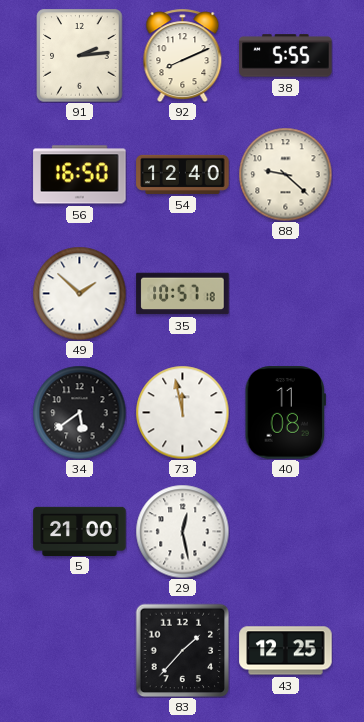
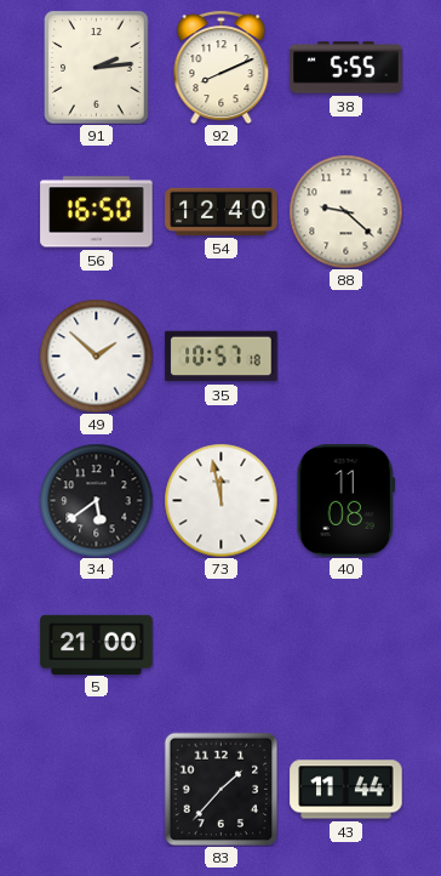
29: 12:28 -> none
43: 12:25 -> 11:44
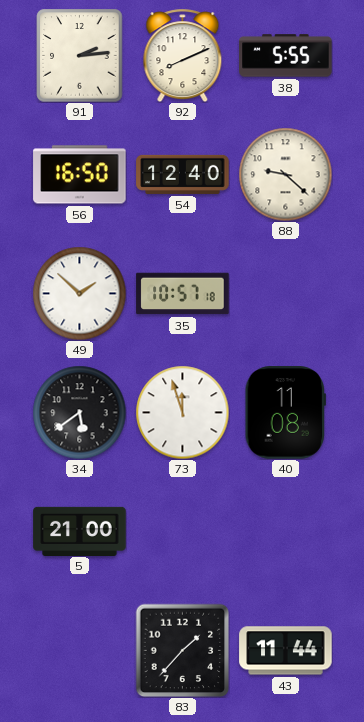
73: 11:58 -> 11:57
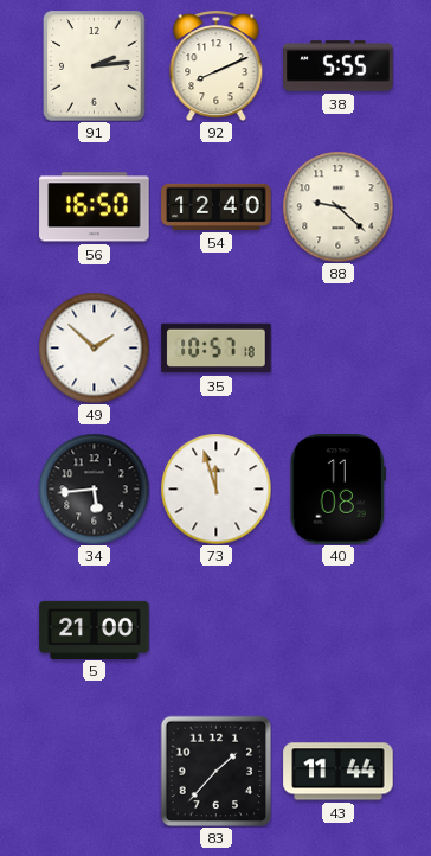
34: 5:39 -> 5:44
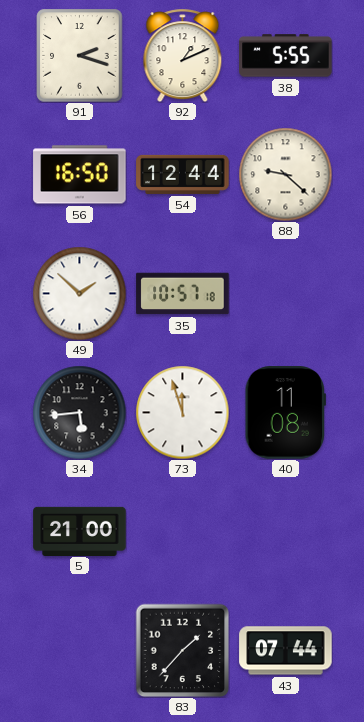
91: 2:14 -> 2:18
92: 8:11 -> 1:11
54: 12:40 -> 12:44
43: 11:44 -> 07:44
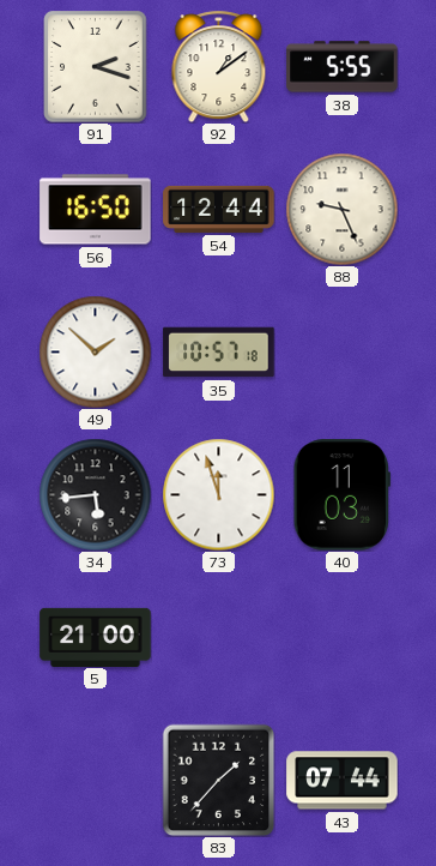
92: 1:11 -> 1:09
88: 9:22 -> 9:26
40: 11:08 -> 11:03
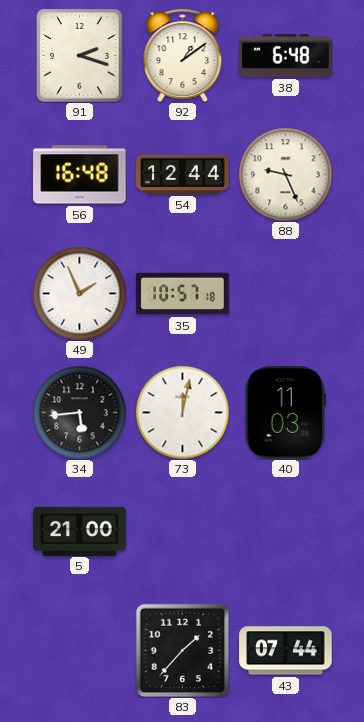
38: 5:55 -> 6:48
56: 16:50 -> 16:48
49: 1:52 -> 1:56
73: 11:57 -> 12:02
